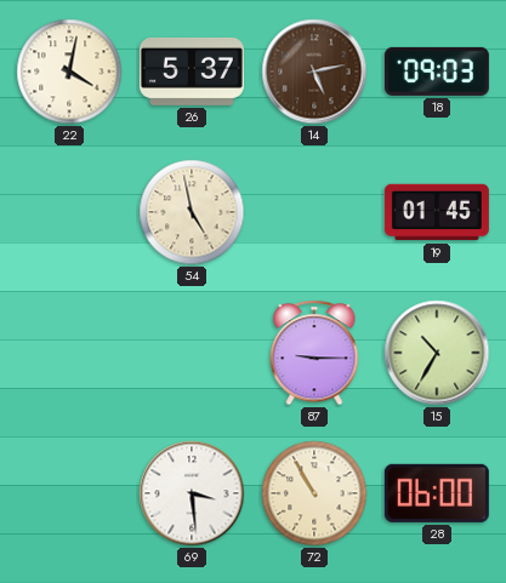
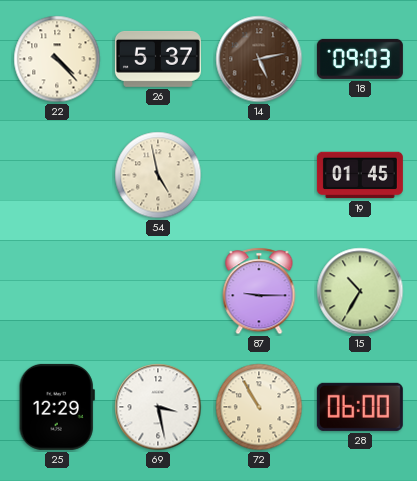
22: 4:02 -> 4:23
25: none -> 12:29
69: 3:29 -> 3:28
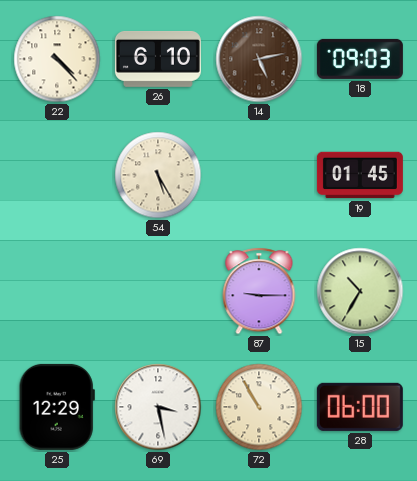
26: 5:37 -> 6:10
54: 4:58 -> 5:25
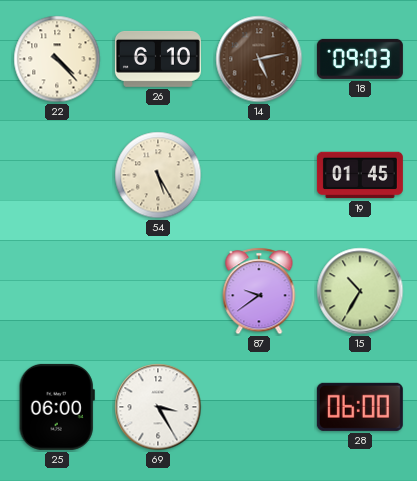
87: 9:15 -> 9:39
25: 12:29 -> 06:00
69: 3:28 -> 3:25
72: 10:55 -> none
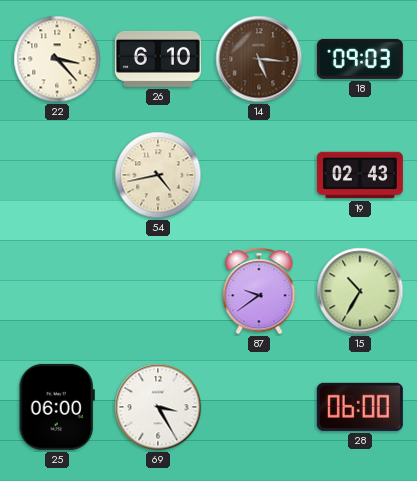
22: 4:23 -> 3:23
14: 5:13 -> 5:16
54: 5:25 -> 4:43
19: 01:45 -> 02:43
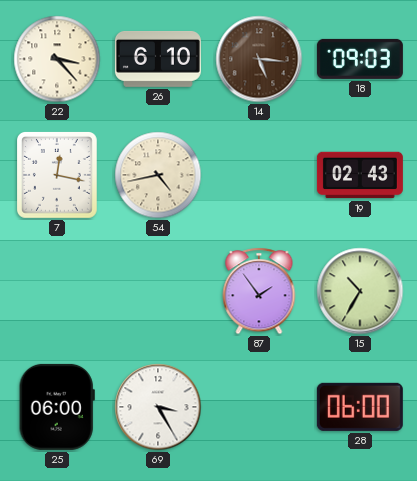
7: none -> 12:17
87: 9:39 -> 1:54
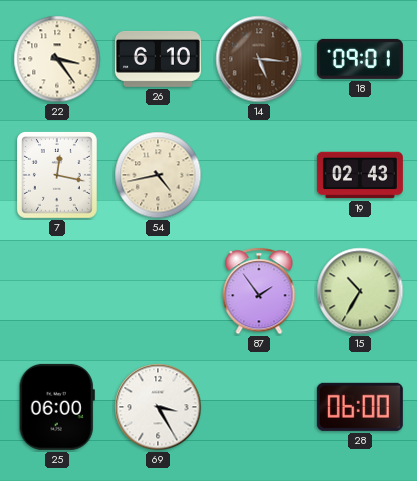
22: 3:23 -> 3:24
18: 09:03 -> 09:01
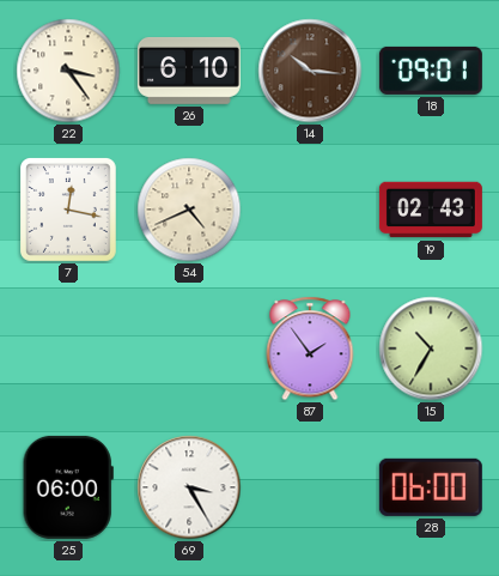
14: 5:16 -> 10:16
54: 4:43 -> 4:41
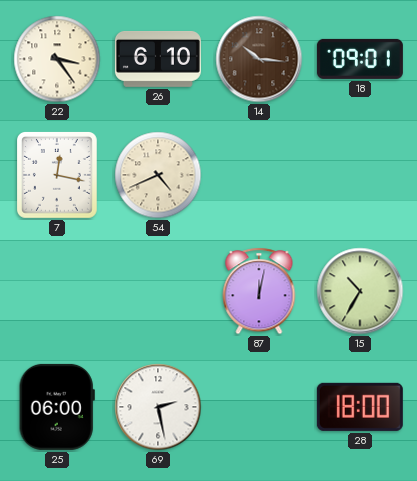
19: 02:43 -> none
87: 1:54 -> 12:02
69: 3:25 -> 2:28
28: 06:00 -> 18:00
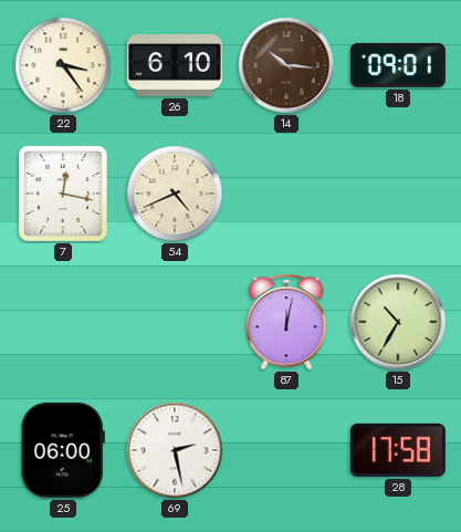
28: 18:00 -> 17:58
